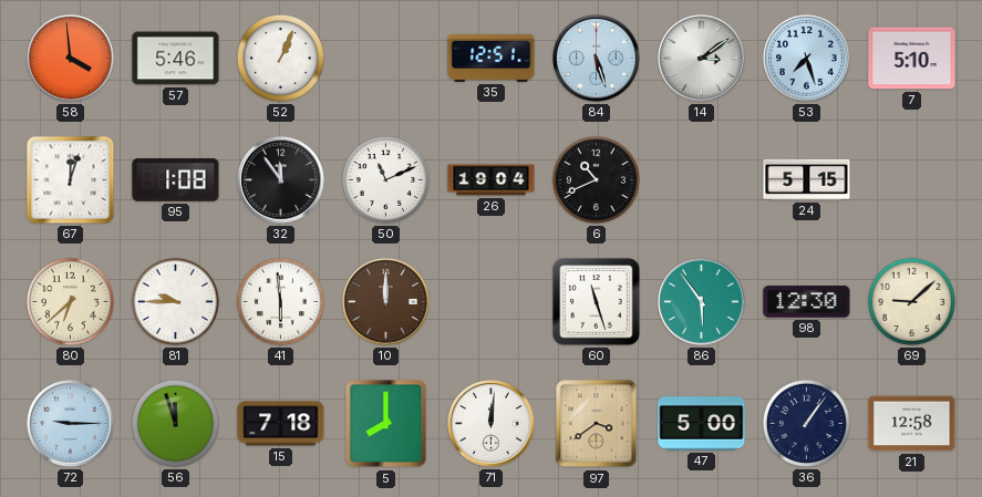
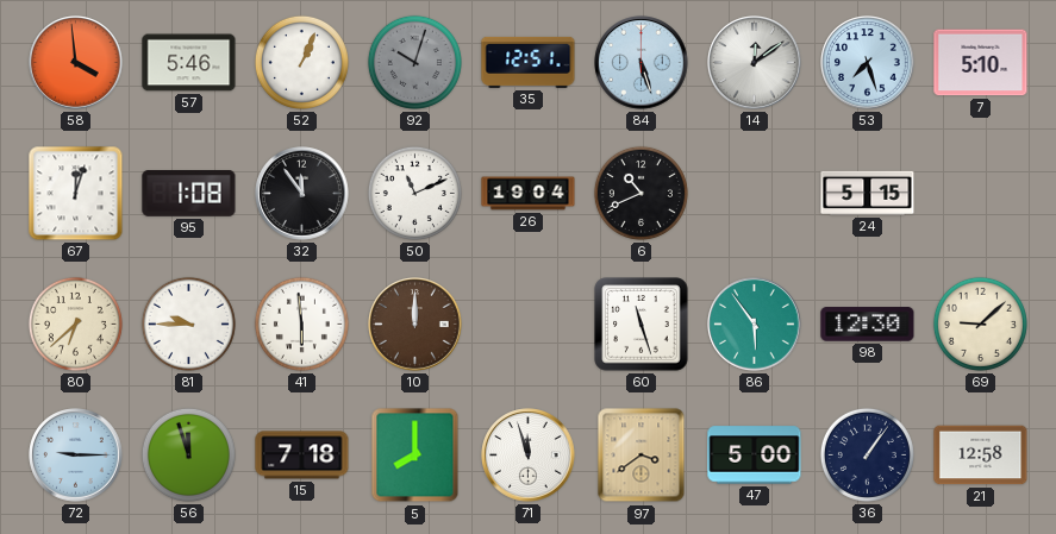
92: none -> 10:03
14: 3:09 -> 12:09
71: 12:01 -> 11:57
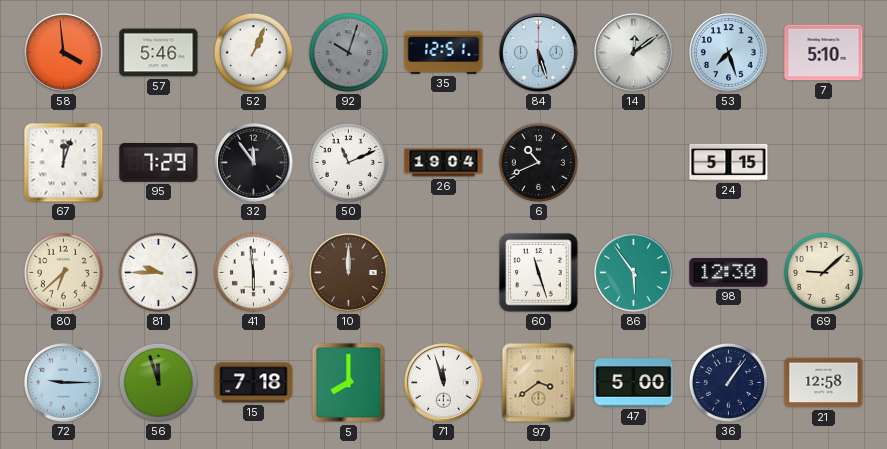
95: 1:08 -> 7:29
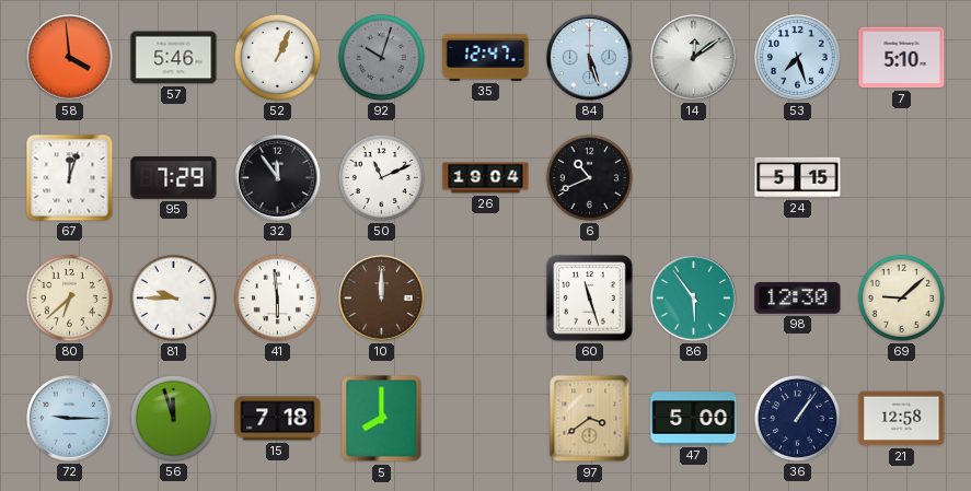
35: 12:51 -> 12:47
71: 11:57 -> none
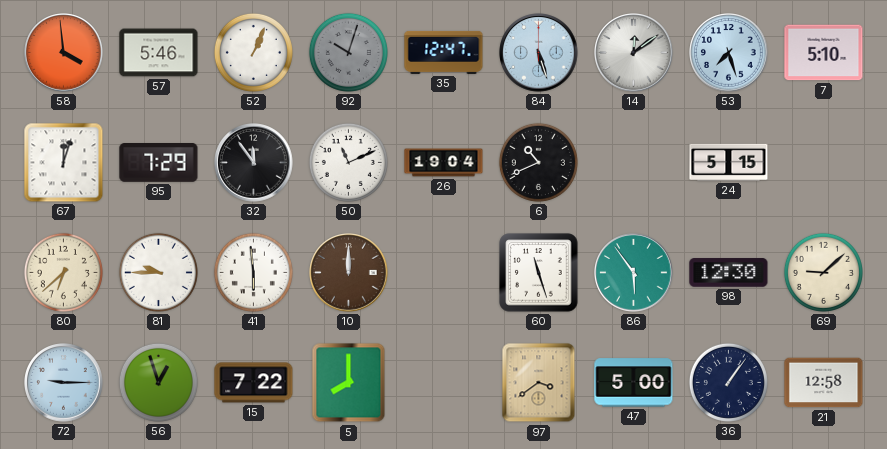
56: 11:57 -> 12:57
15: 7:18 -> 7:22
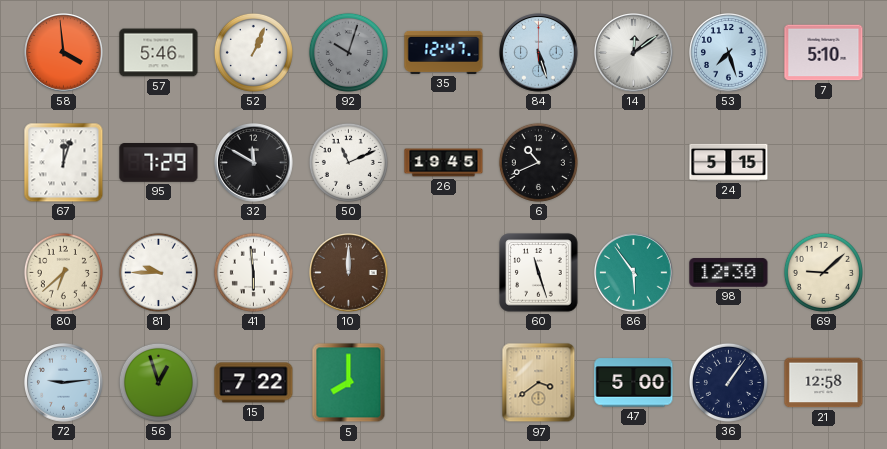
32: 11:54 -> 11:50
26: 19:04 -> 19:45
72: 9:15 -> 9:14
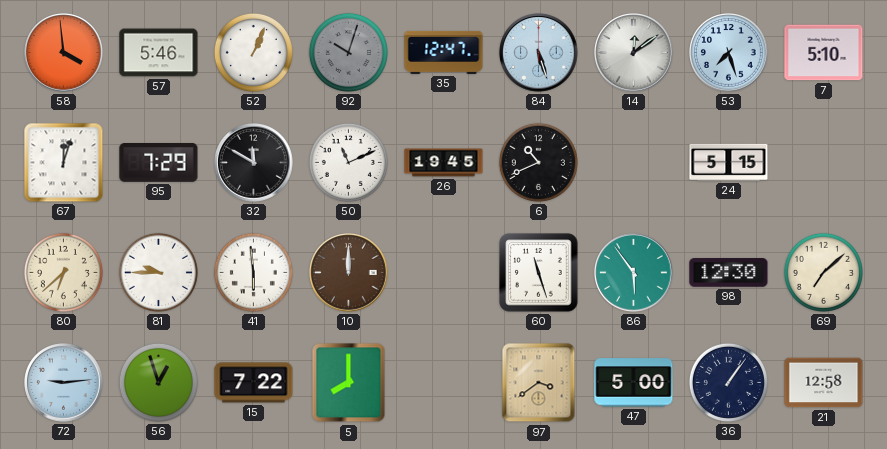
69: 9:08 -> 7:08
